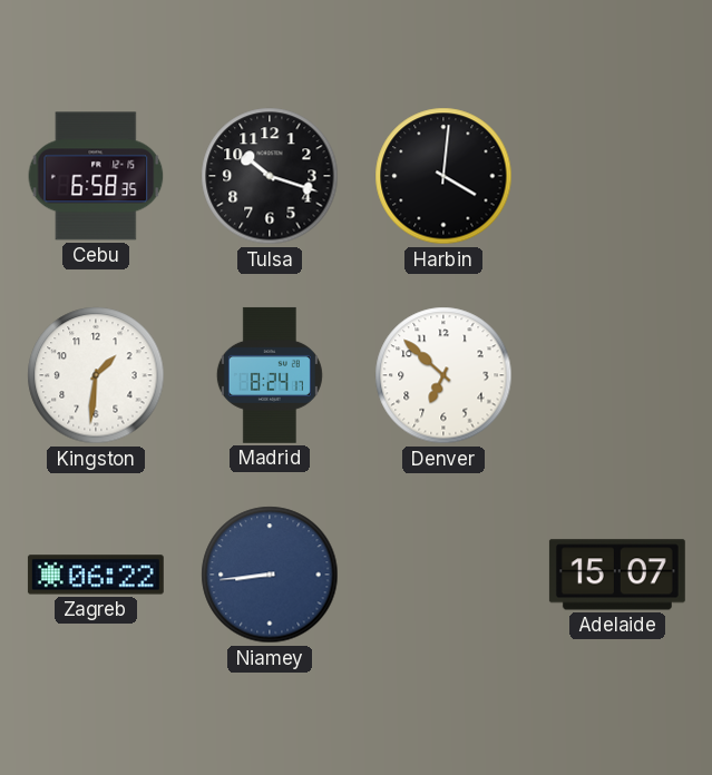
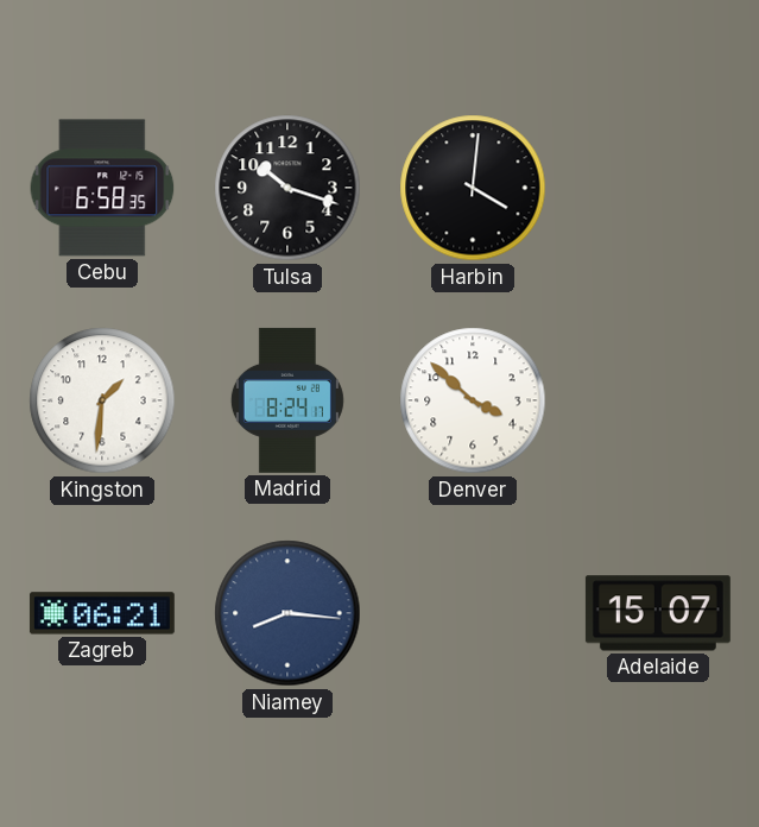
Denver: 6:52 -> 3:52
Zagreb: 06:22 -> 06:21
Niamey: 8:44 -> 8:16
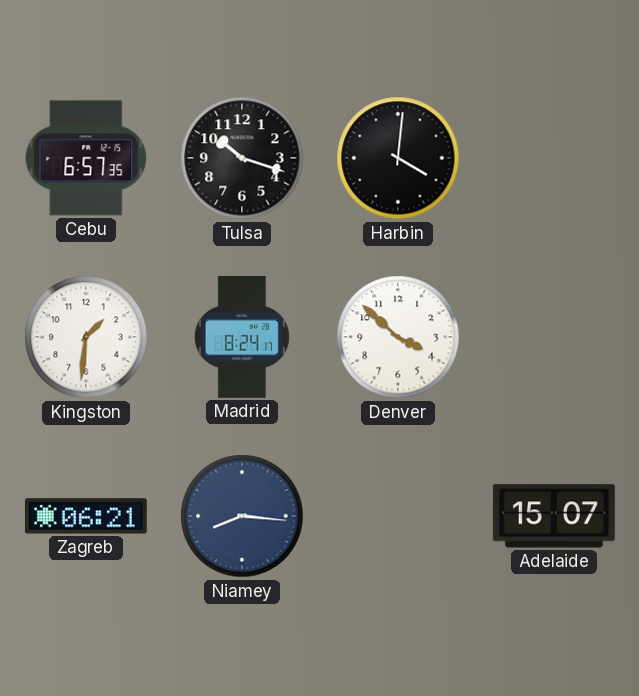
Cebu: 6:58 -> 6:57
